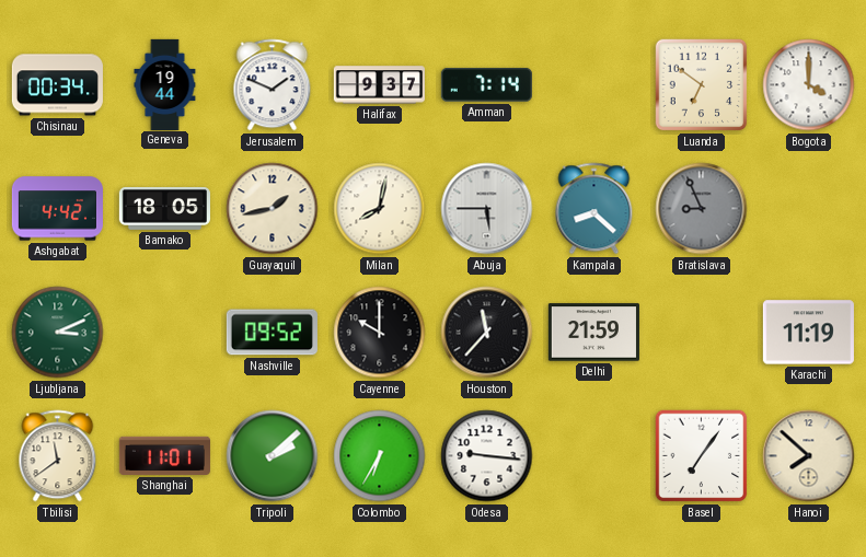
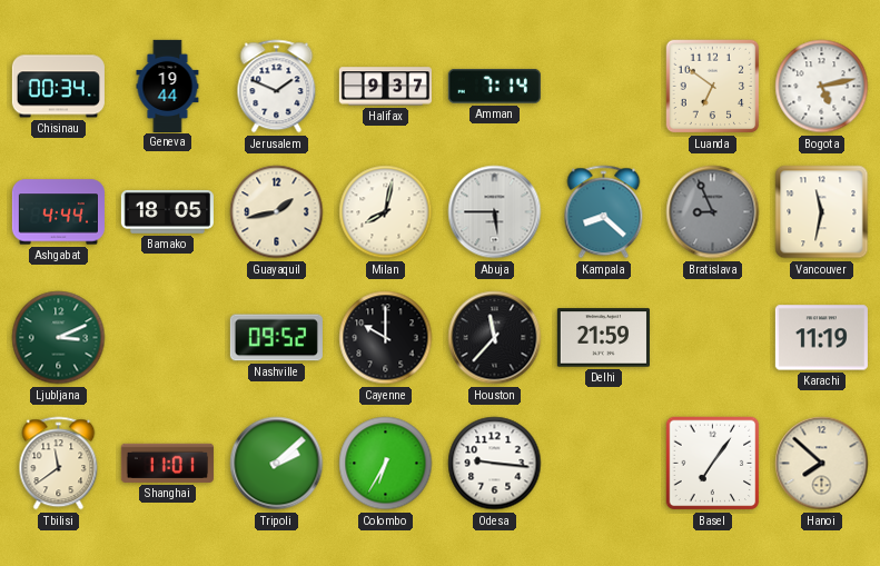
Bogota: 4:00 -> 5:13
Ashgabat: 4:42 -> 4:44
Vancouver: none -> 11:32
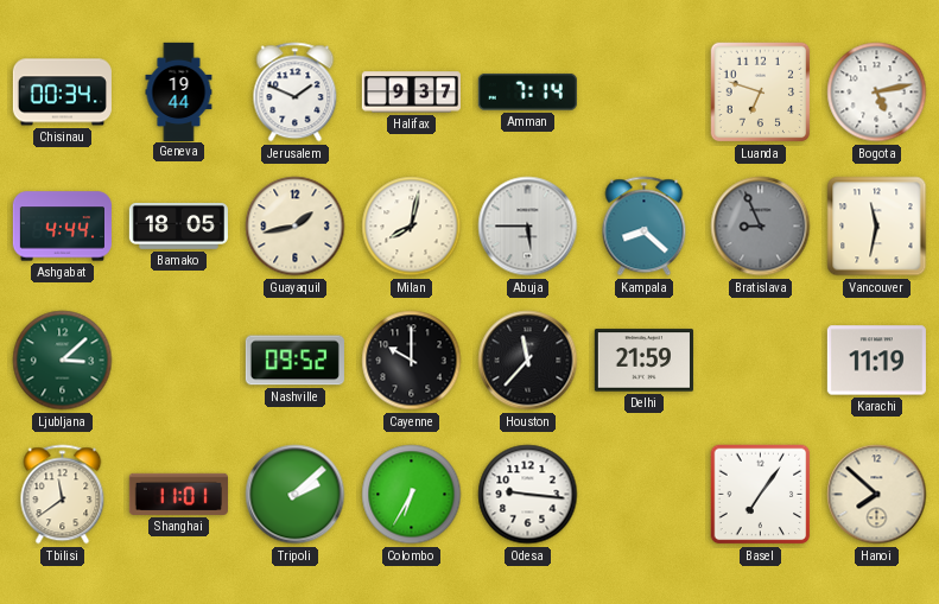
Luanda: 6:51 -> 6:48
Ljubljana: 3:11 -> 3:08
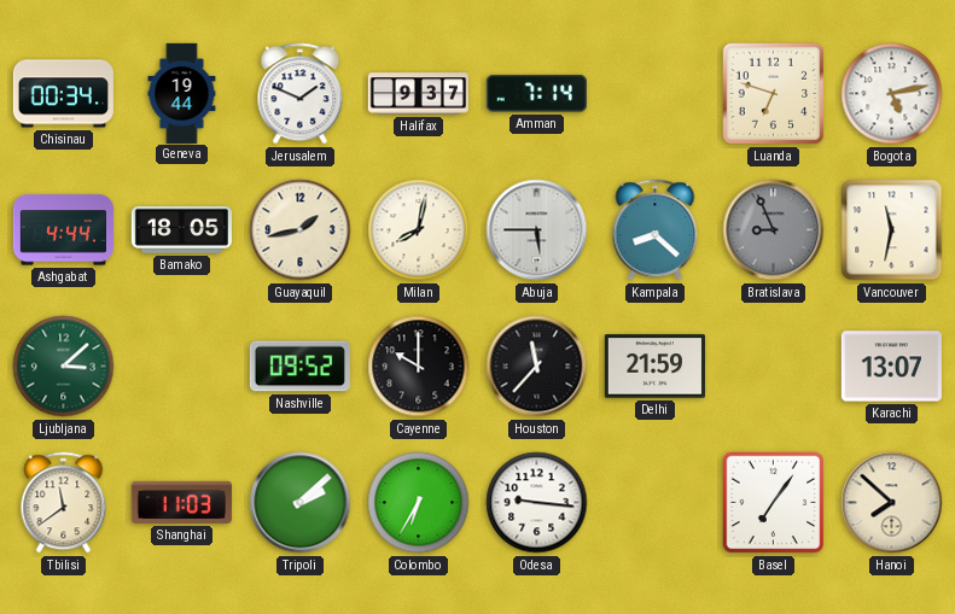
Karachi: 11:19 -> 13:07
Shanghai: 11:01 -> 11:03
